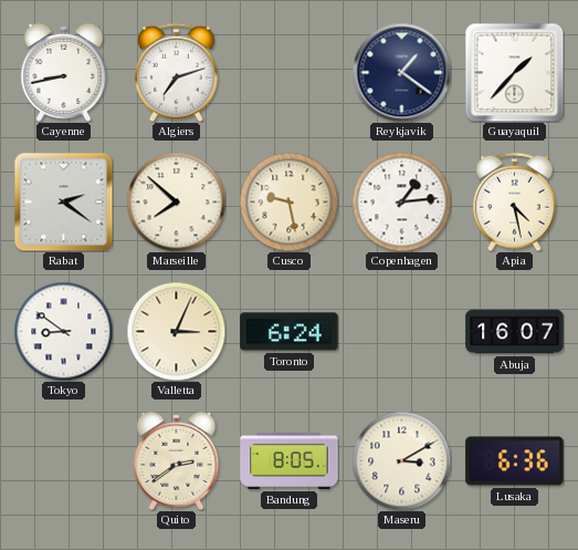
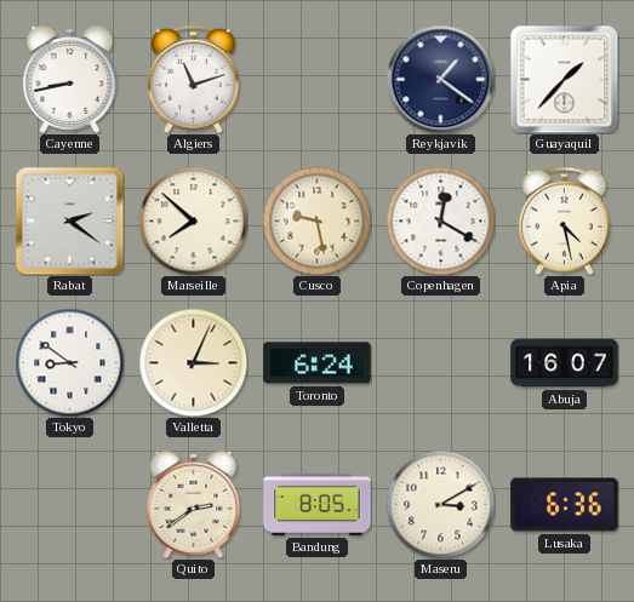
Algiers: 7:12 -> 11:12
Copenhagen: 1:14 -> 12:20
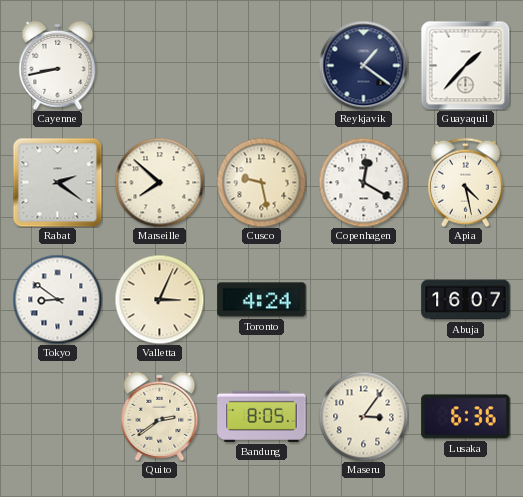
Algiers: 11:12 -> none
Toronto: 6:24 -> 4:24
Maseru: 3:10 -> 3:06
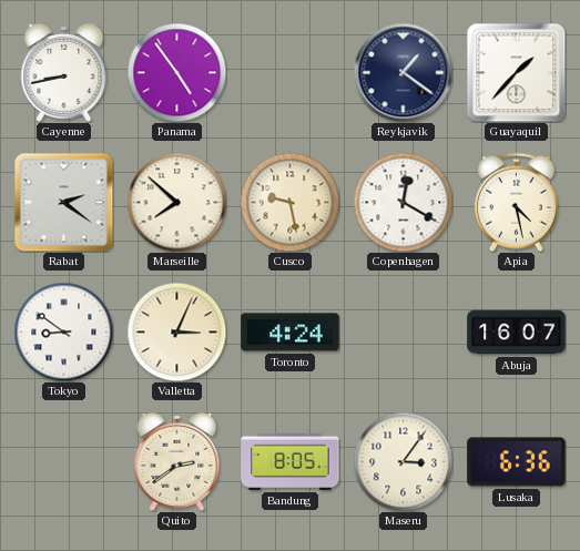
Panama: none -> 4:54
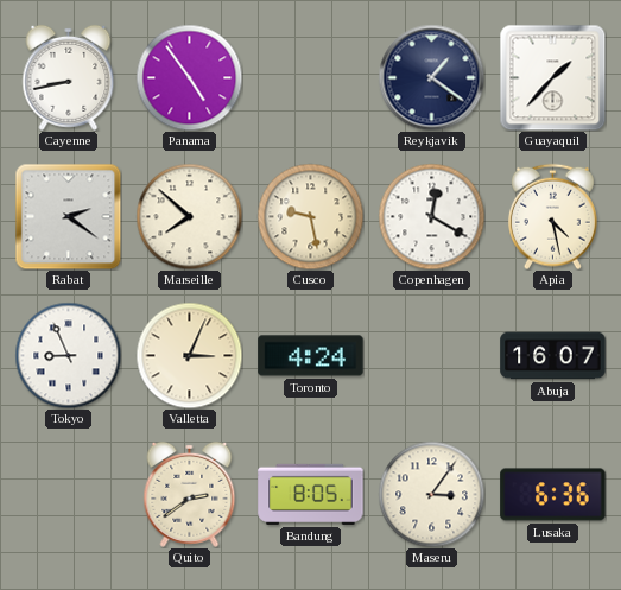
Tokyo: 8:51 -> 8:56
